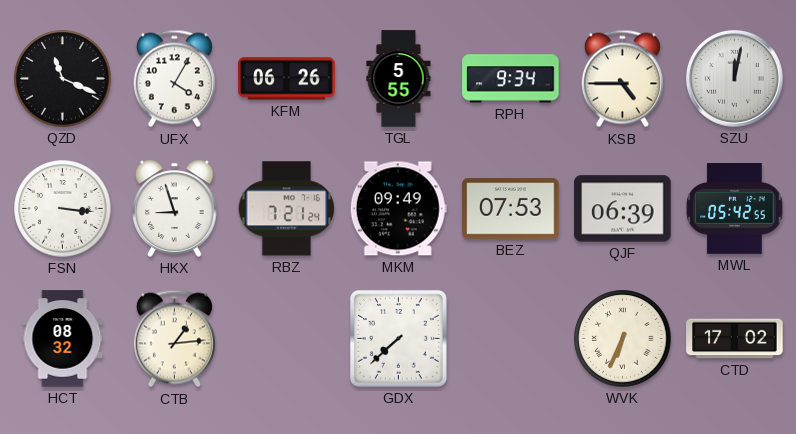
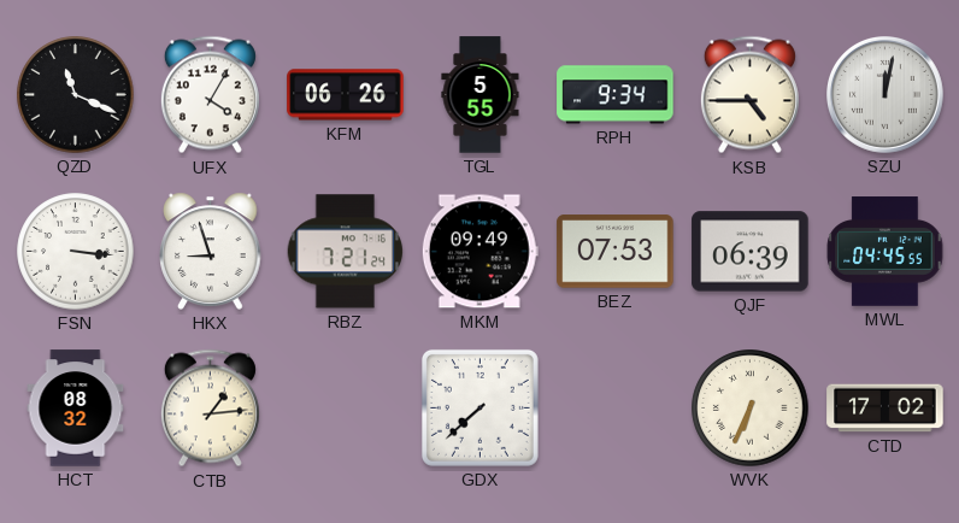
MWL: 05:42 -> 04:45
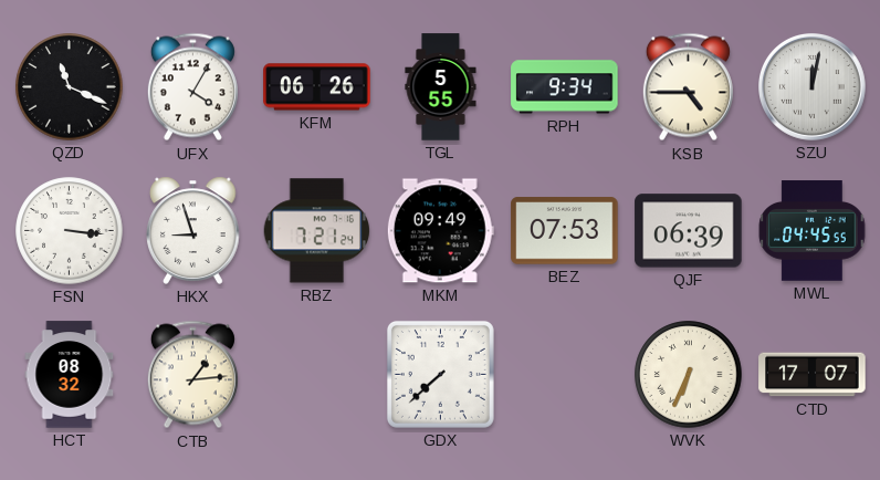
CTD: 17:02 -> 17:07
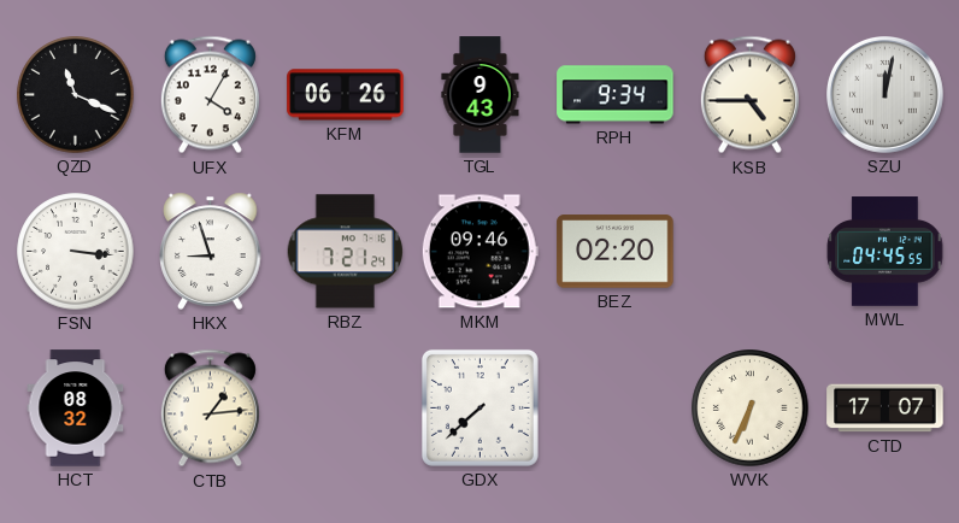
TGL: 5:55 -> 9:43
MKM: 09:49 -> 09:46
BEZ: 07:53 -> 02:20
QJF: 06:39 -> none
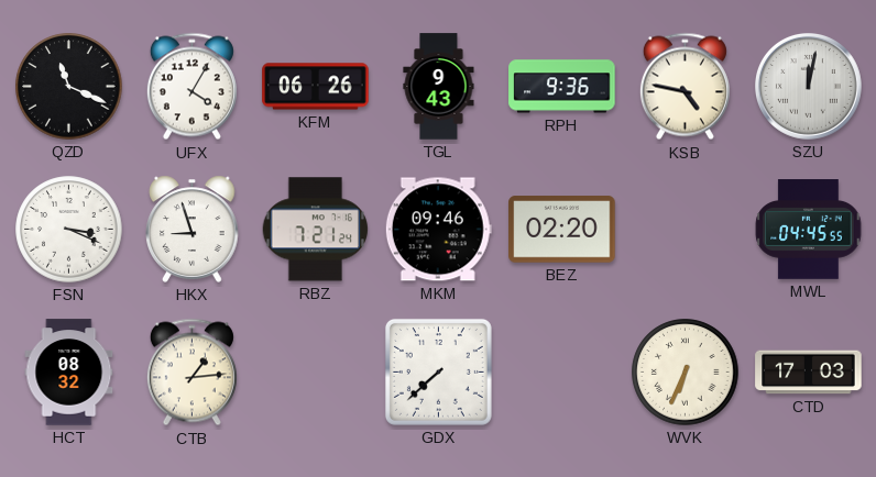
RPH: 9:34 -> 9:36
KSB: 4:45 -> 4:47
FSN: 3:16 -> 3:19
CTD: 17:07 -> 17:03
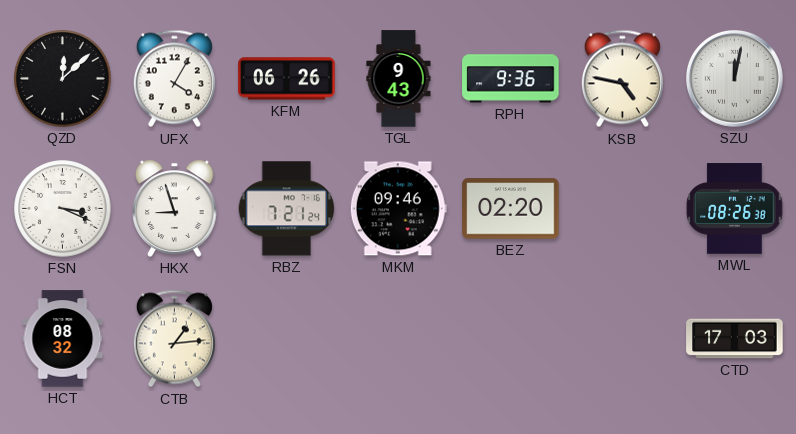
QZD: 11:19 -> 12:08
MWL: 04:45 -> 08:26
GDX: 7:38 -> none
WVK: 6:34 -> none
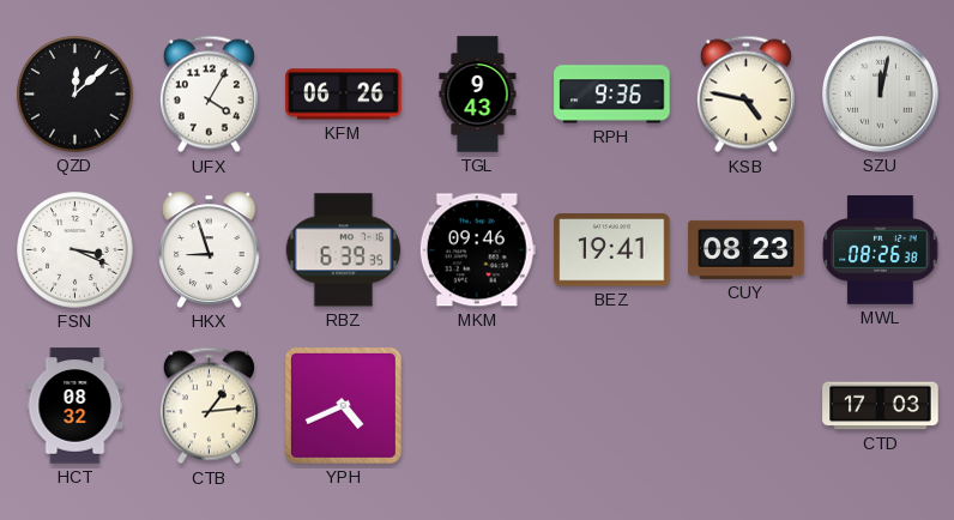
RBZ: 7:21 -> 6:39
BEZ: 02:20 -> 19:41
CUY: none -> 08:23
YPH: none -> 4:41
